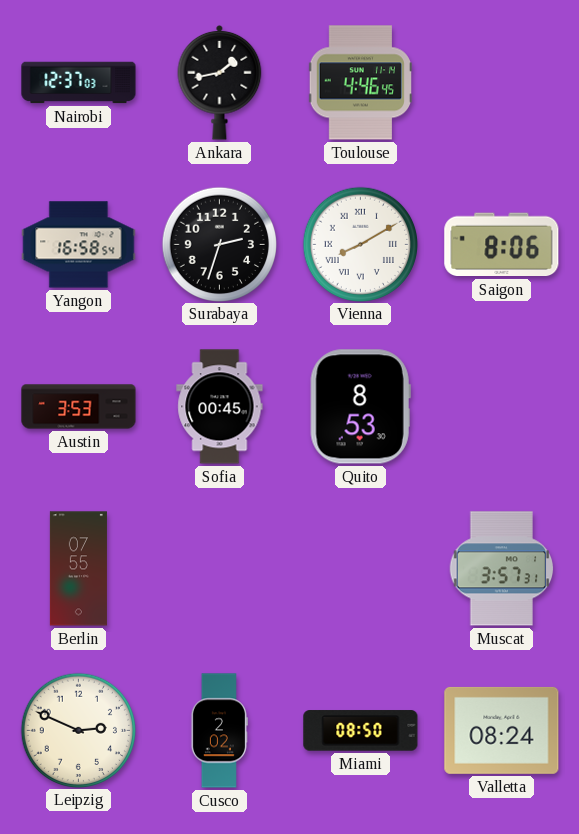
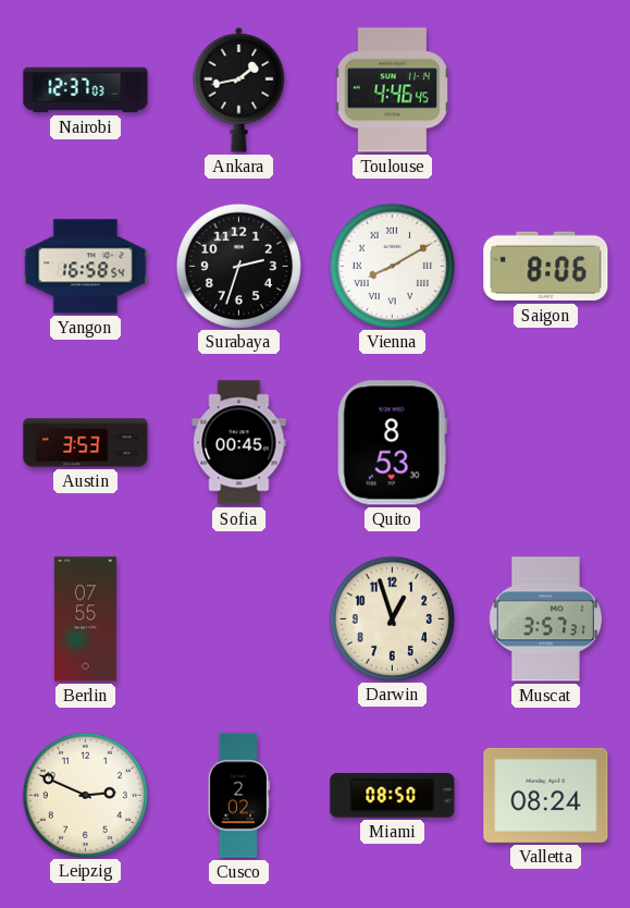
Darwin: none -> 12:57
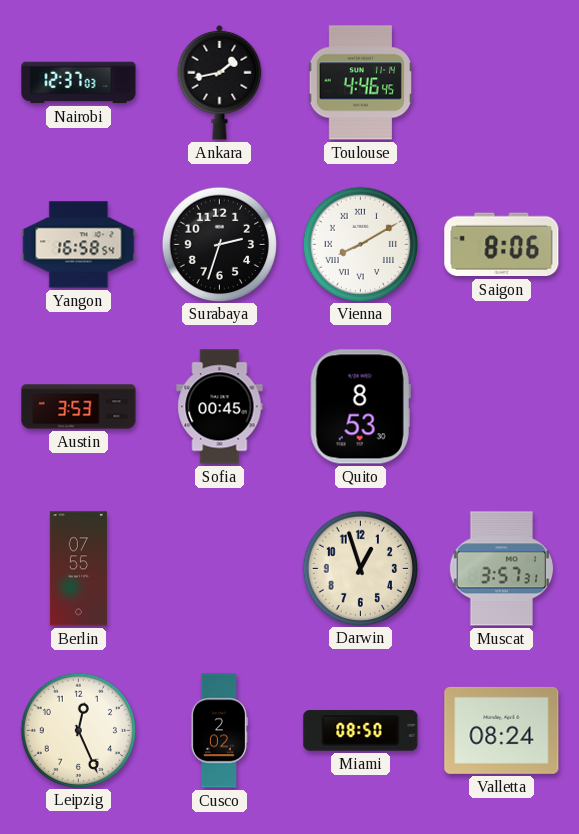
Leipzig: 2:49 -> 12:26
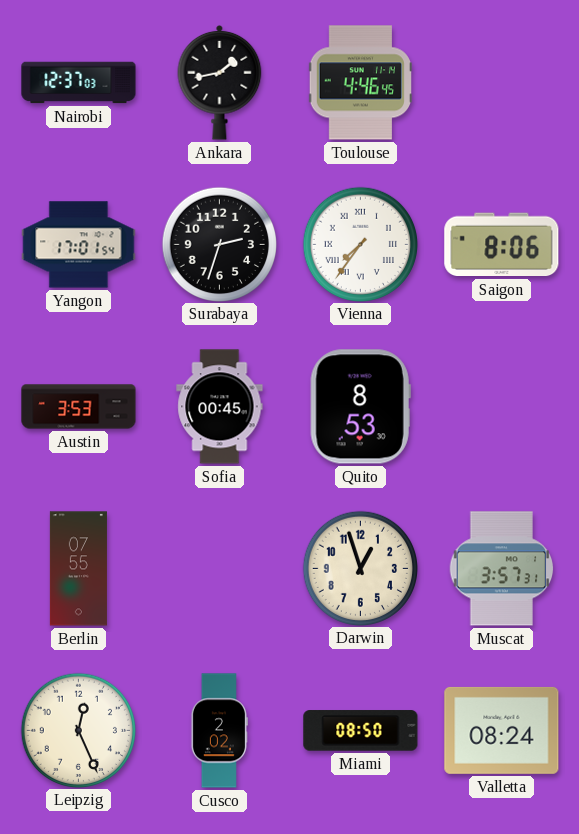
Yangon: 16:58 -> 17:01
Vienna: 8:10 -> 7:36
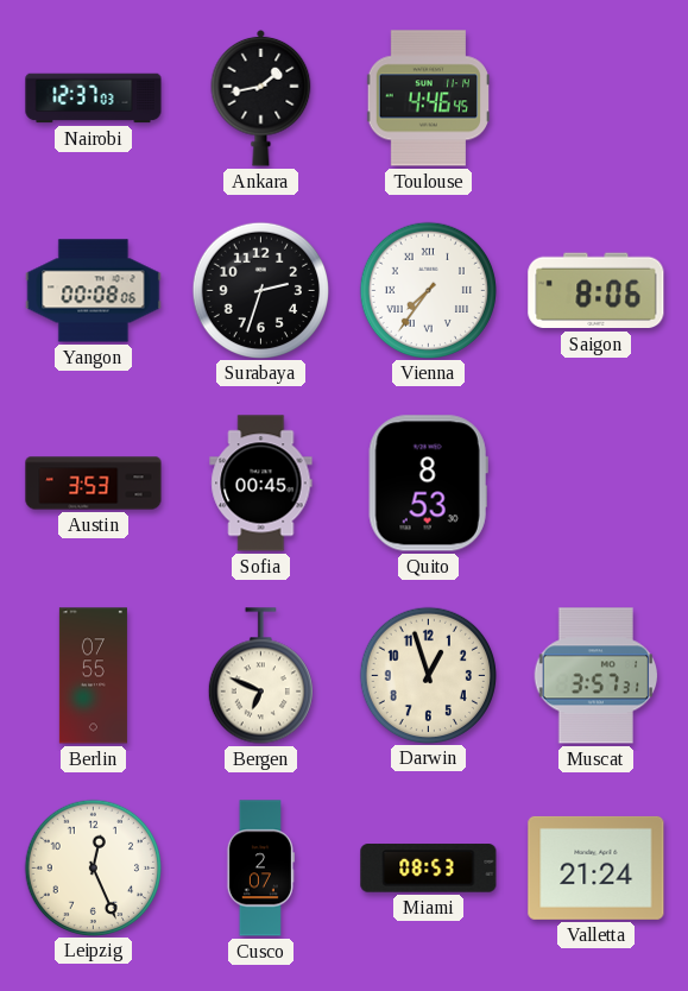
Yangon: 17:01 -> 00:08
Bergen: none -> 6:49
Cusco: 2:02 -> 2:07
Miami: 08:50 -> 08:53
Valletta: 08:24 -> 21:24
